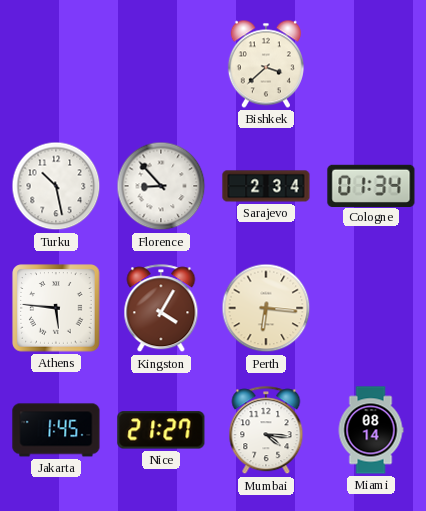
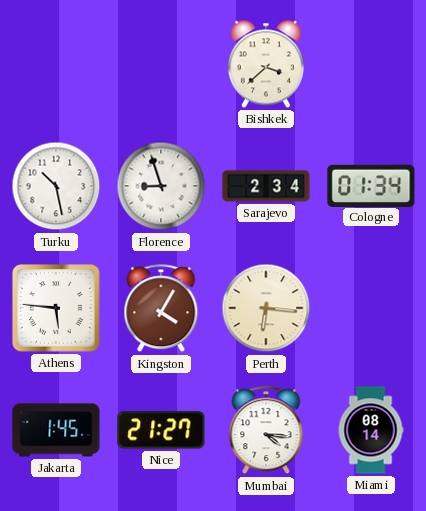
Florence: 8:53 -> 8:57
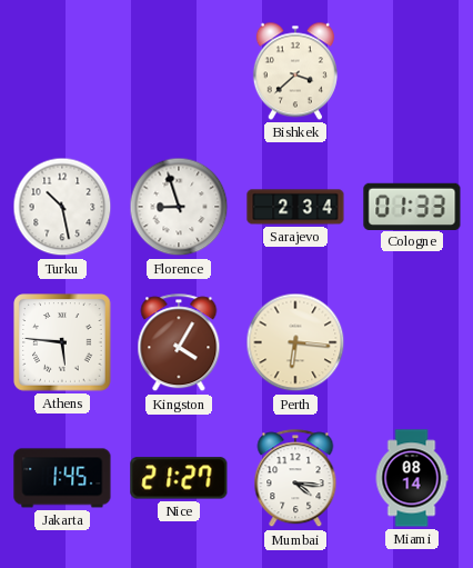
Cologne: 01:34 -> 01:33
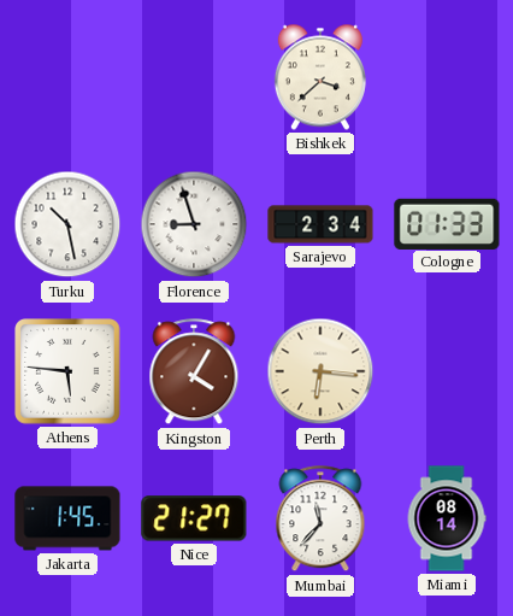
Mumbai: 4:16 -> 11:37
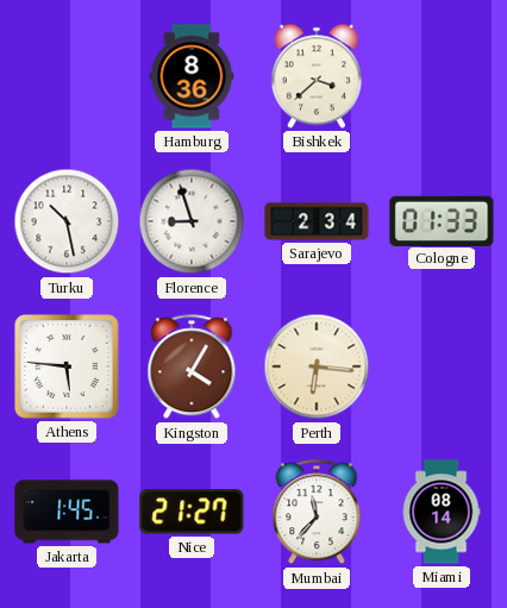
Hamburg: none -> 8:36
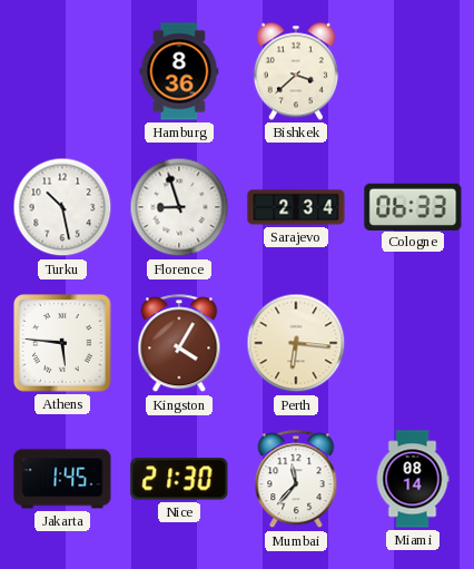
Cologne: 01:33 -> 06:33
Nice: 21:27 -> 21:30
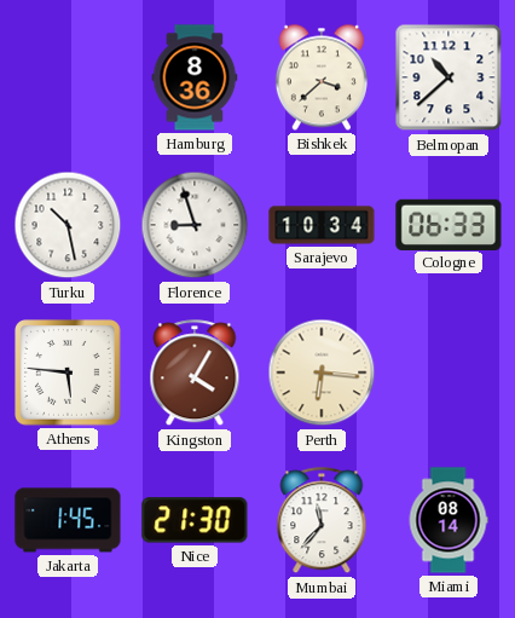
Belmopan: none -> 10:38
Sarajevo: 2:34 -> 10:34
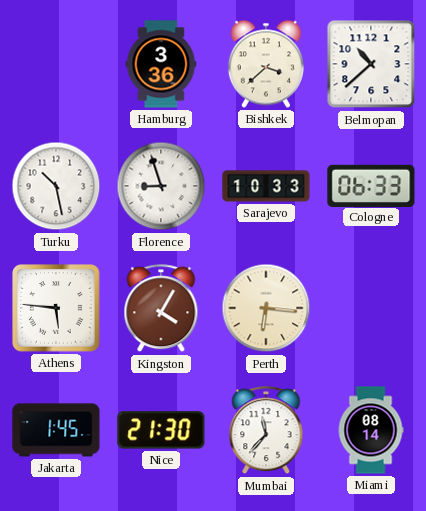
Hamburg: 8:36 -> 3:36
Sarajevo: 10:34 -> 10:33
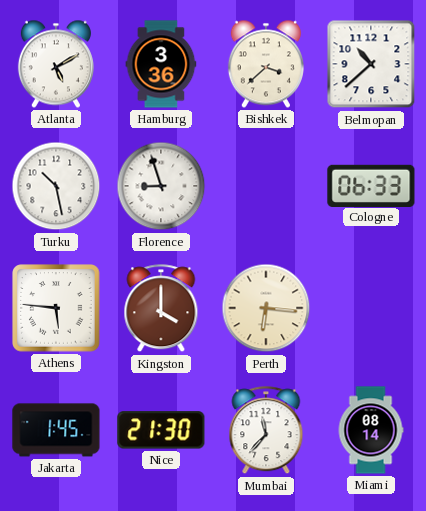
Atlanta: none -> 5:10
Sarajevo: 10:33 -> none
Kingston: 4:05 -> 4:00
